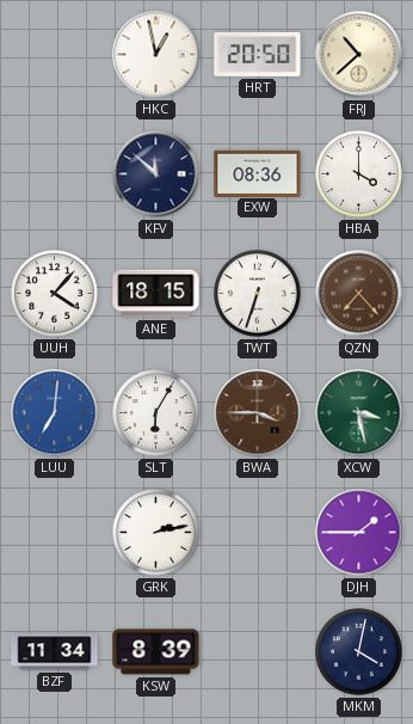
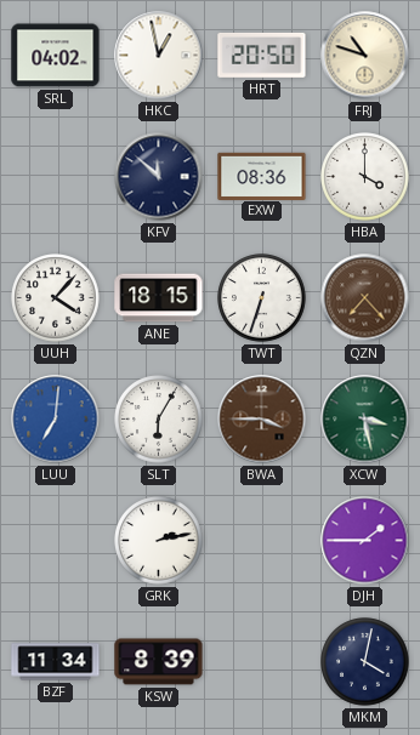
SRL: none -> 04:02
FRJ: 10:38 -> 10:48
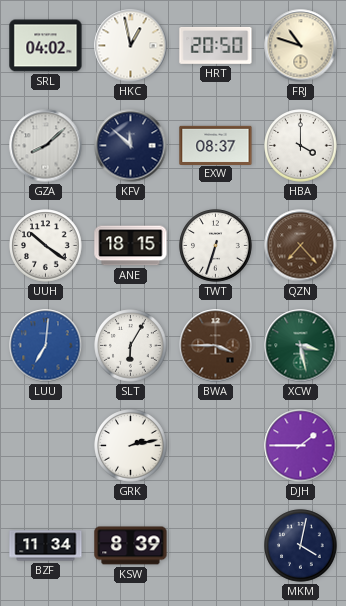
GZA: none -> 8:08
EXW: 08:36 -> 08:37
UUH: 4:07 -> 10:21
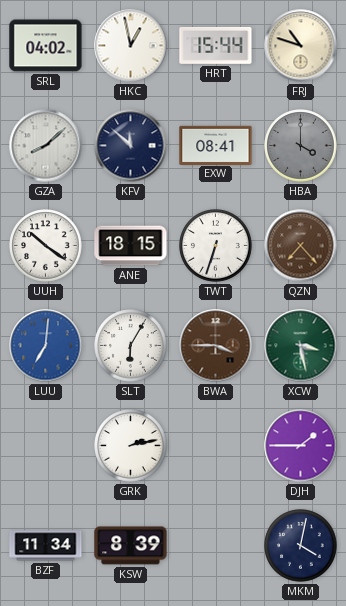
HRT: 20:50 -> 15:44
EXW: 08:37 -> 08:41
HBA dial: white -> grey
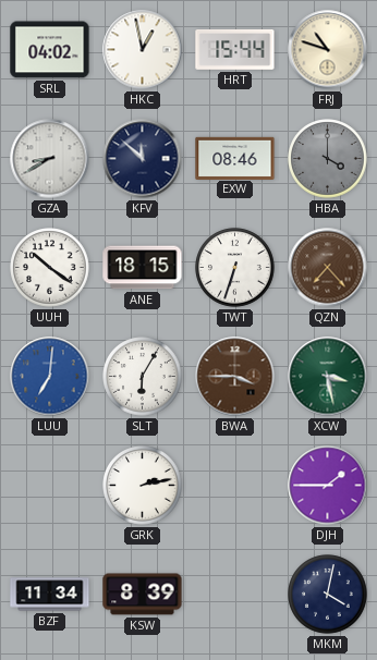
GZA: 8:08 -> 8:40
EXW: 08:41 -> 08:46
